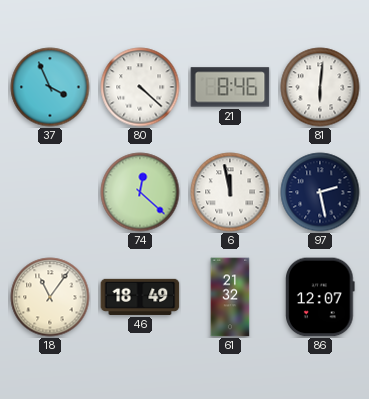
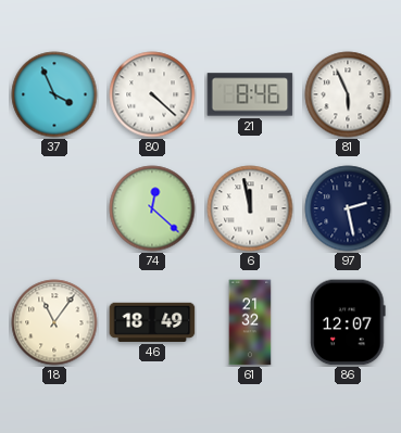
81: 6:01 -> 5:56
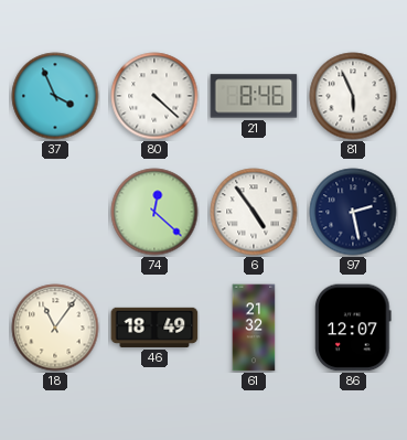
6: 11:58 -> 4:54
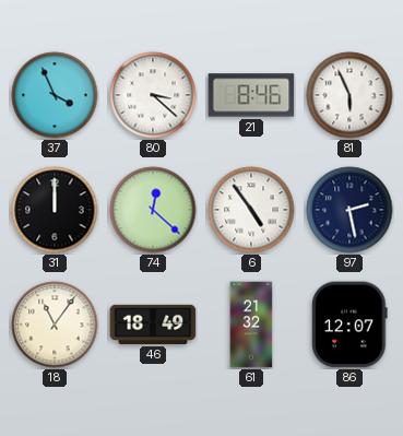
80: 4:22 -> 3:22
31: none -> 12:00
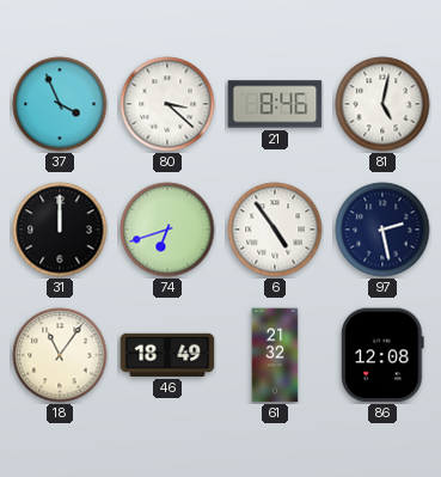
81: 5:56 -> 5:02
74: 12:22 -> 6:42
86: 12:07 -> 12:08
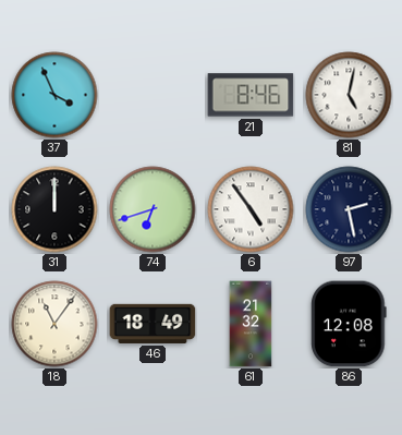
80: 3:22 -> none
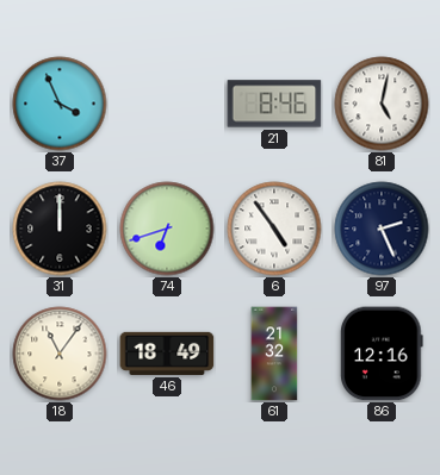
97: 2:28 -> 2:26
86: 12:08 -> 12:16
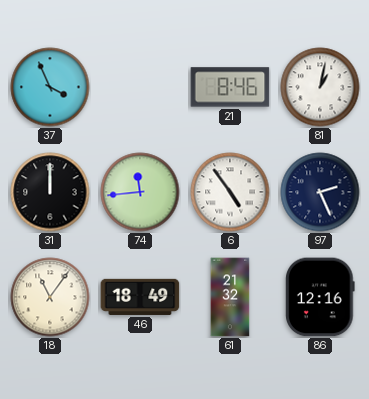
81: 5:02 -> 1:02
74: 6:42 -> 11:44
